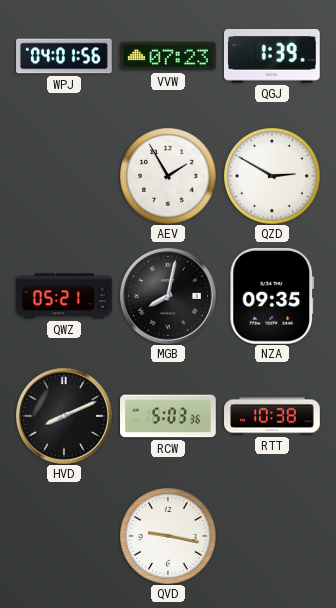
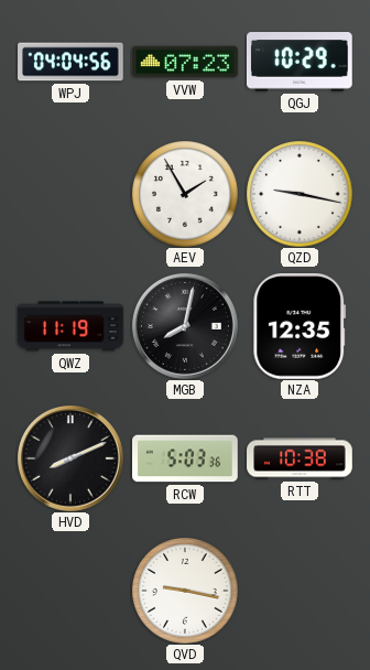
WPJ: 04:01 -> 04:04
QGJ: 1:39 -> 10:29
QZD: 2:50 -> 9:17
QWZ: 05:21 -> 11:19
NZA: 09:35 -> 12:35
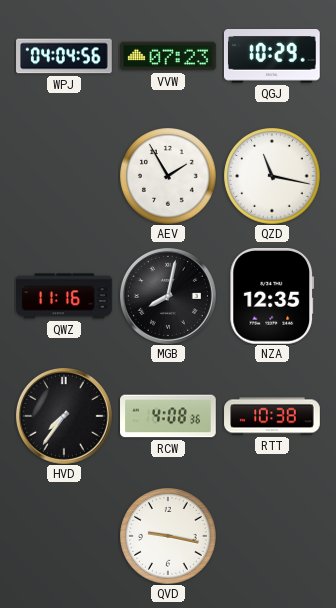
QZD: 9:17 -> 11:17
QWZ: 11:19 -> 11:16
HVD: 8:11 -> 7:36
RCW: 5:03 -> 4:08
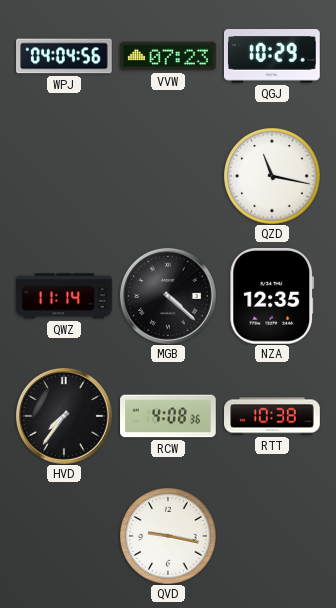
AEV: 1:55 -> none
QWZ: 11:16 -> 11:14
MGB: 8:02 -> 4:22
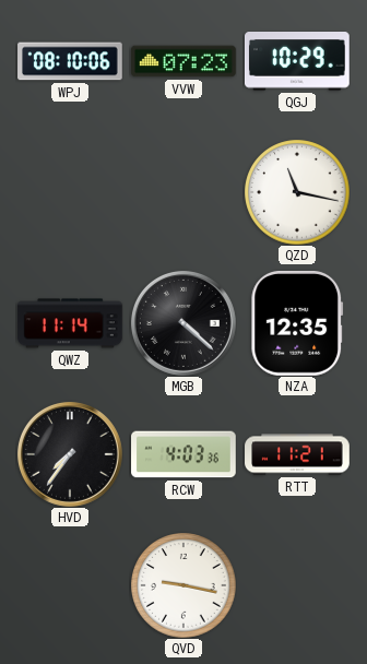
WPJ: 04:04 -> 08:10
RCW: 4:08 -> 4:03
RTT: 10:38 -> 11:21
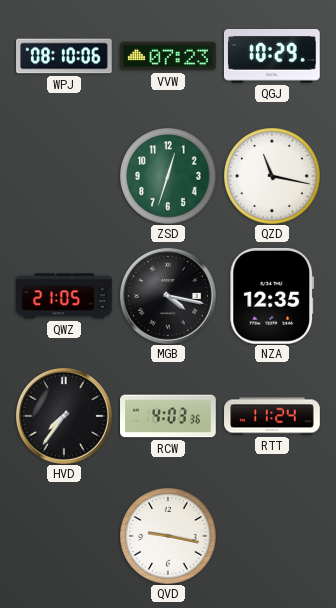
ZSD: none -> 12:33
QWZ: 11:14 -> 21:05
MGB: 4:22 -> 4:17
RTT: 11:21 -> 11:24
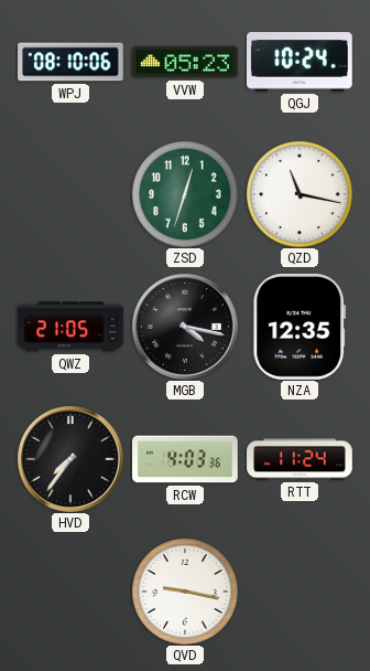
VVW: 07:23 -> 05:23
QGJ: 10:29 -> 10:24
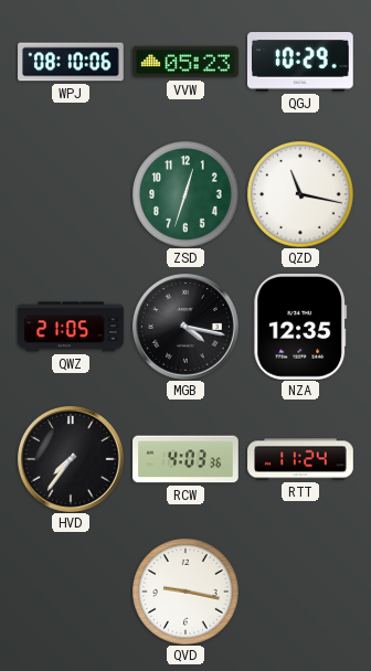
QGJ: 10:24 -> 10:29
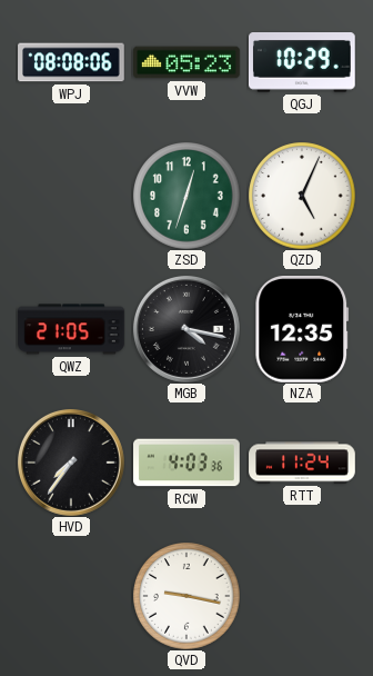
WPJ: 08:10 -> 08:08
QZD: 11:17 -> 5:04
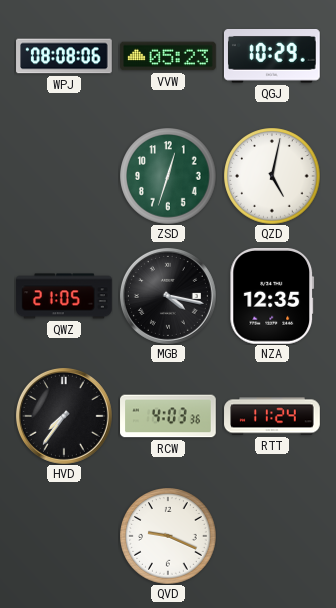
QZD: 5:04 -> 5:02
QVD: 9:17 -> 9:19
